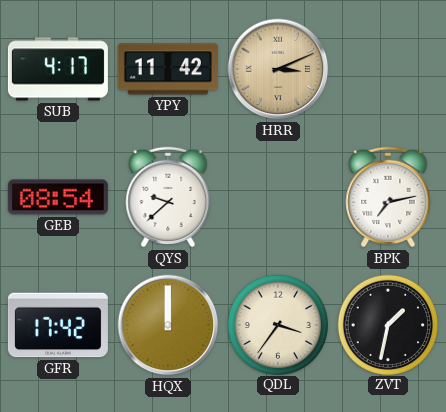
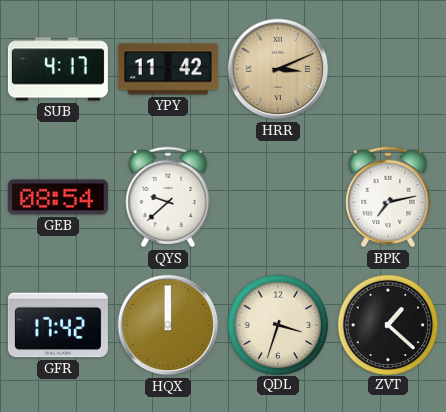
QDL: 3:36 -> 3:33
ZVT: 1:32 -> 1:22
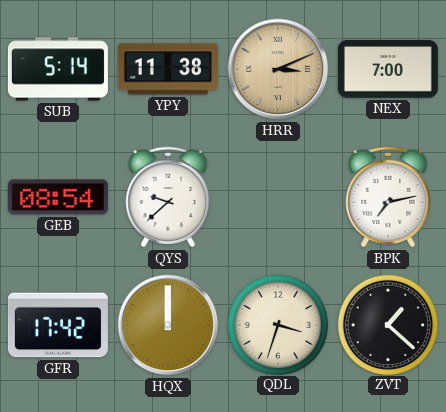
SUB: 4:17 -> 5:14
YPY: 11:42 -> 11:38
NEX: none -> 7:00
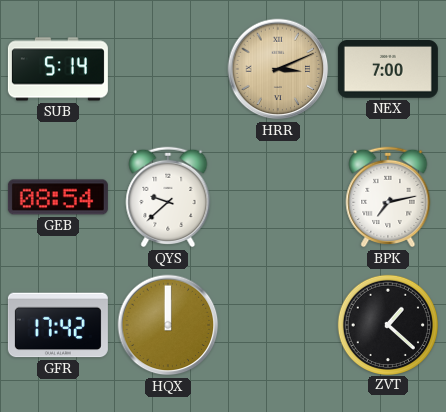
YPY: 11:38 -> none
QDL: 3:33 -> none
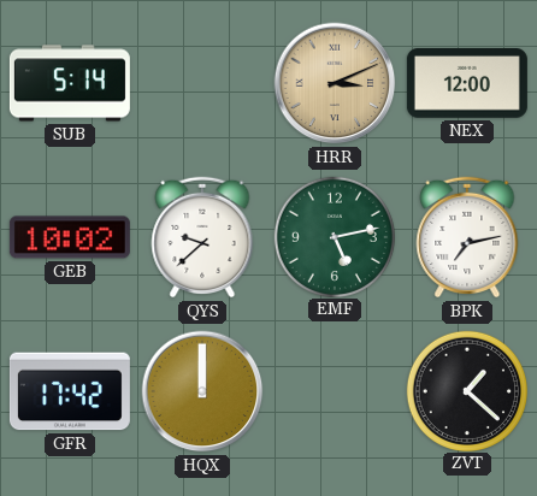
NEX: 7:00 -> 12:00
GEB: 08:54 -> 10:02
EMF: none -> 5:13
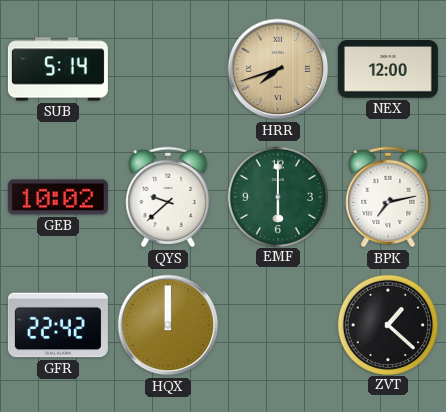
HRR: 3:11 -> 7:42
EMF: 5:13 -> 6:00
GFR: 17:42 -> 22:42
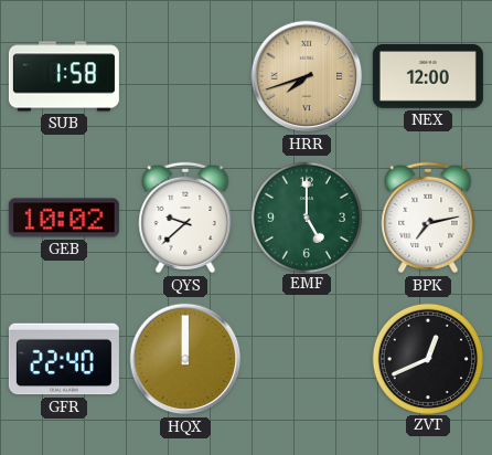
SUB: 5:14 -> 1:58
EMF: 6:00 -> 5:00
GFR: 22:42 -> 22:40
ZVT: 1:22 -> 12:41
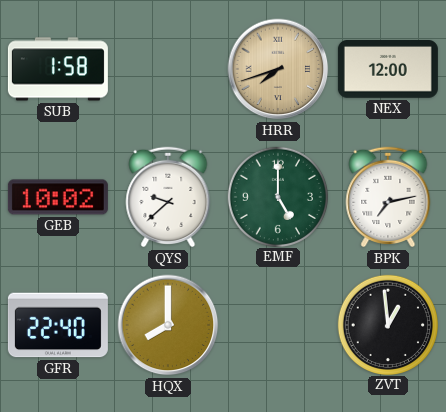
HQX: 12:00 -> 8:00
ZVT: 12:41 -> 12:59
